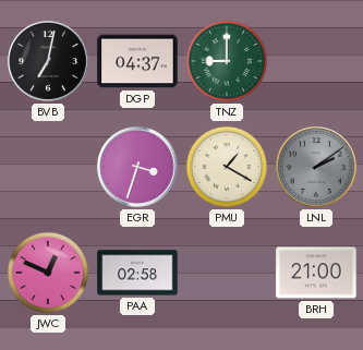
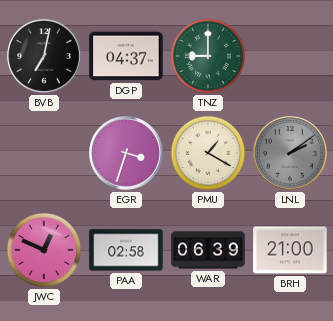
WAR: none -> 06:39
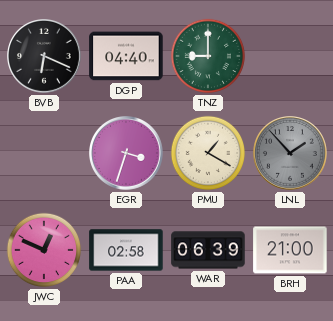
BVB: 7:02 -> 6:19
DGP: 04:37 -> 04:40
LNL: 2:09 -> 1:53
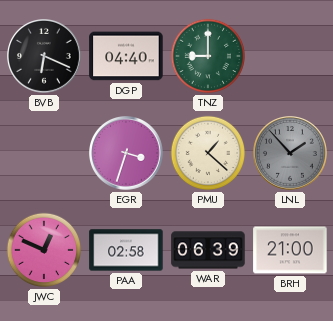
PMU: 1:20 -> 1:22
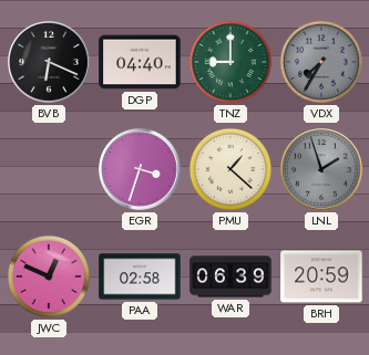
VDX: none -> 7:35
LNL: 1:53 -> 1:57
BRH: 21:00 -> 20:59
